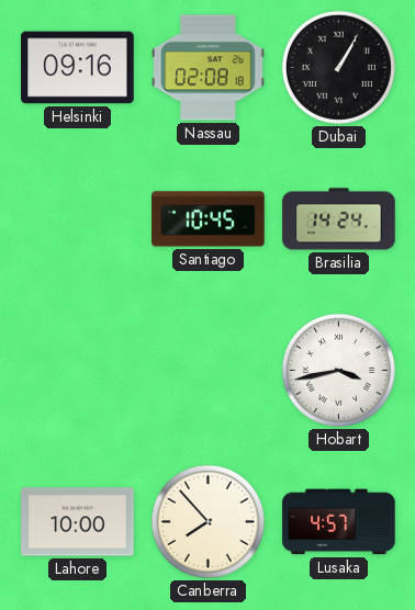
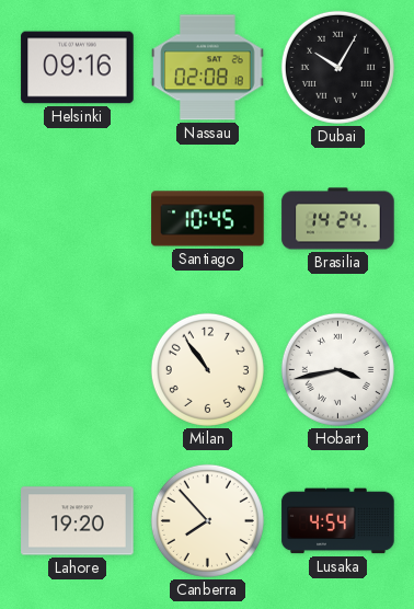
Dubai: 1:05 -> 10:05
Milan: none -> 10:54
Lahore: 10:00 -> 19:20
Lusaka: 4:57 -> 4:54
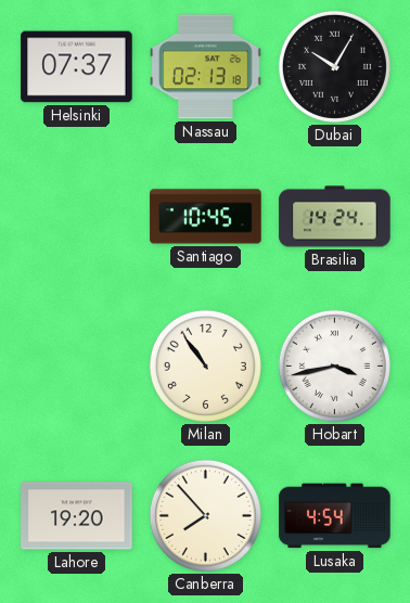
Helsinki: 09:16 -> 07:37
Nassau: 02:08 -> 02:13
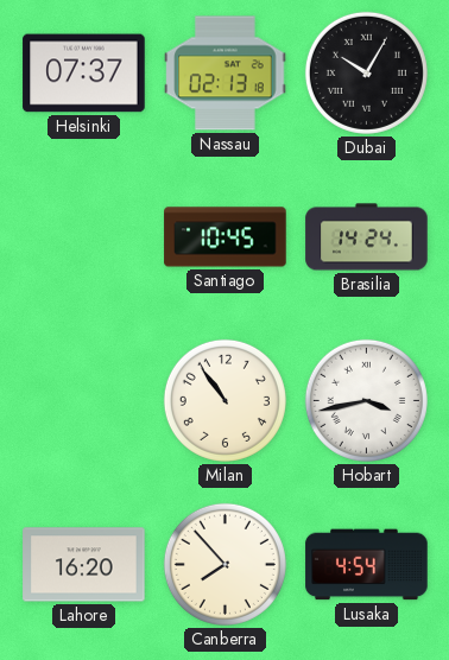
Lahore: 19:20 -> 16:20
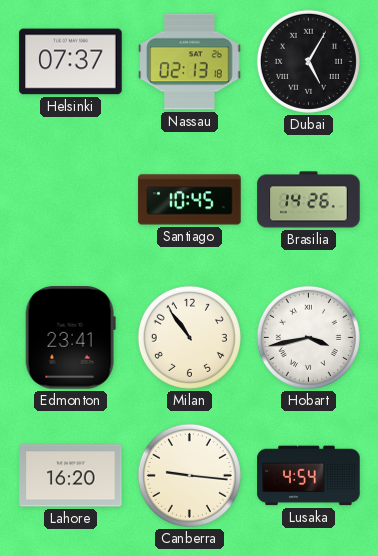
Dubai: 10:05 -> 5:05
Brasilia: 14:24 -> 14:26
Edmonton: none -> 23:41
Canberra: 7:53 -> 9:16
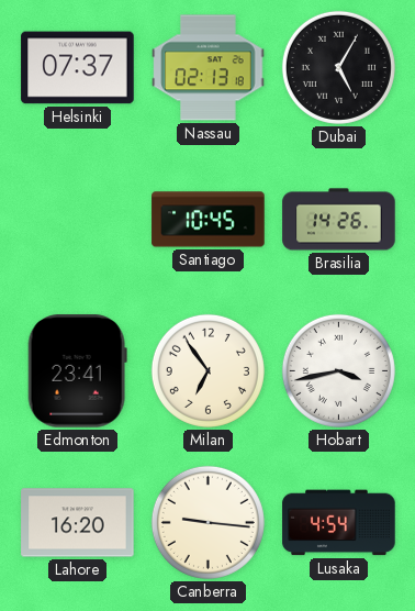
Milan: 10:54 -> 6:54
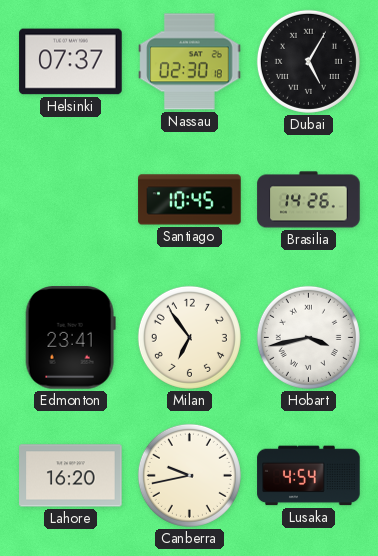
Nassau: 02:13 -> 02:30
Canberra: 9:16 -> 9:43
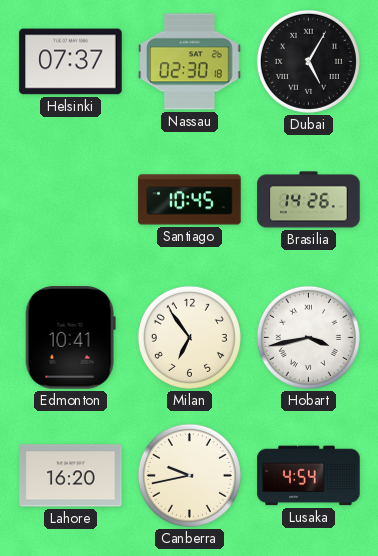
Edmonton: 23:41 -> 10:41
